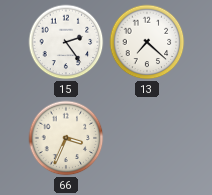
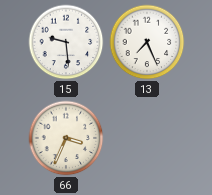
15: 2:24 -> 9:29
13: 7:22 -> 7:26
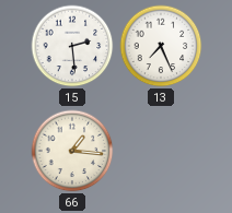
15: 9:29 -> 2:29
66: 3:34 -> 1:16
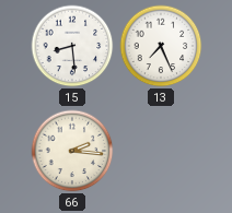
15: 2:29 -> 8:29
66: 1:16 -> 2:16
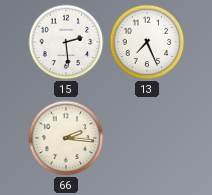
15: 8:29 -> 2:29
